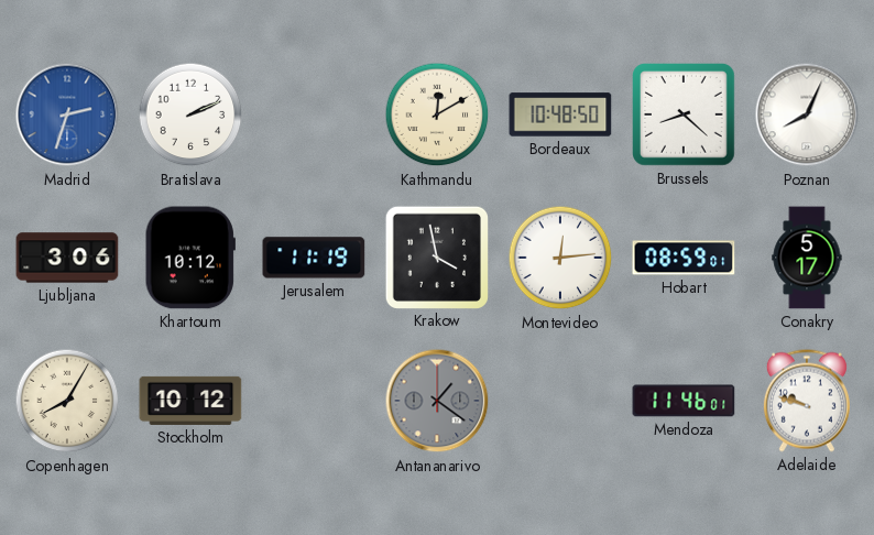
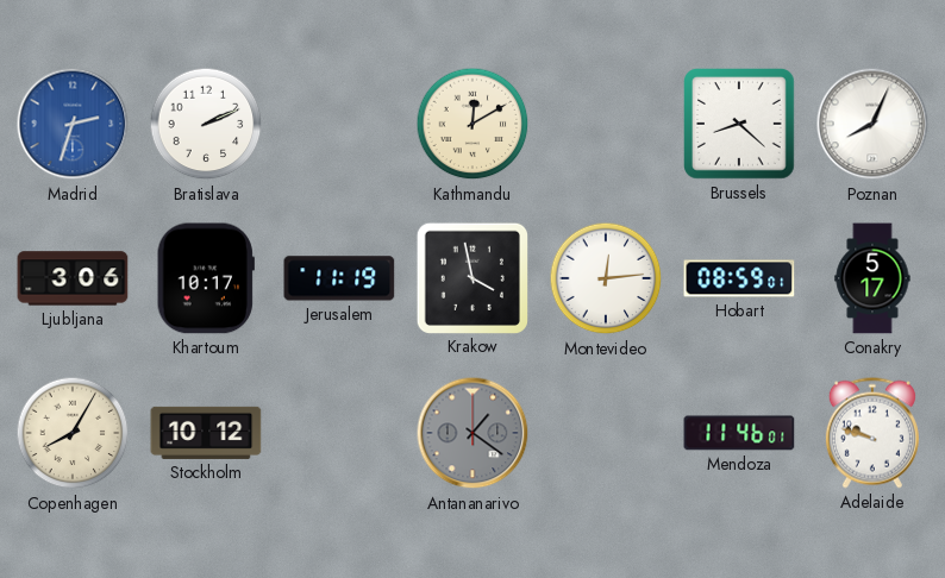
Bordeaux: 10:48 -> none
Khartoum: 10:12 -> 10:17
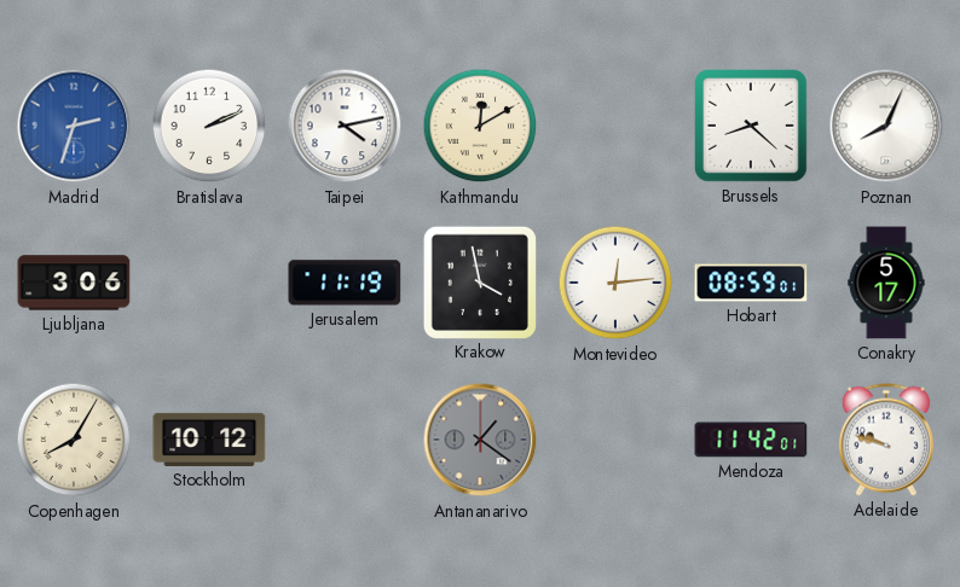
Taipei: none -> 4:13
Khartoum: 10:17 -> none
Mendoza: 11:46 -> 11:42
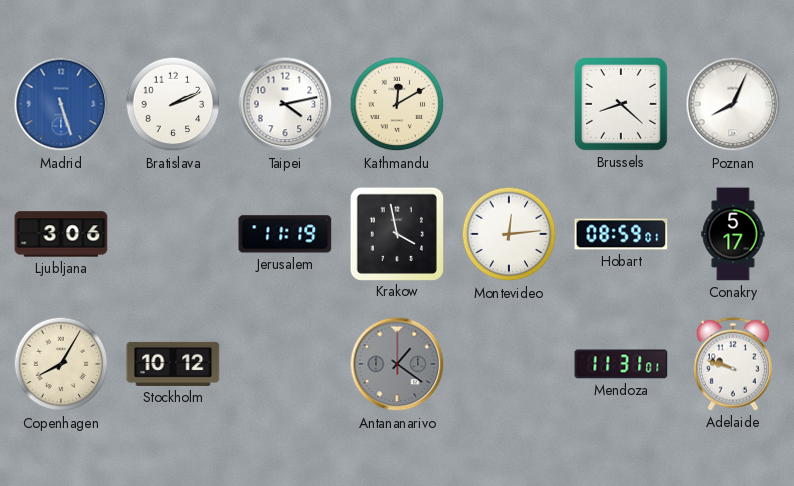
Madrid: 2:33 -> 5:27
Mendoza: 11:42 -> 11:31
